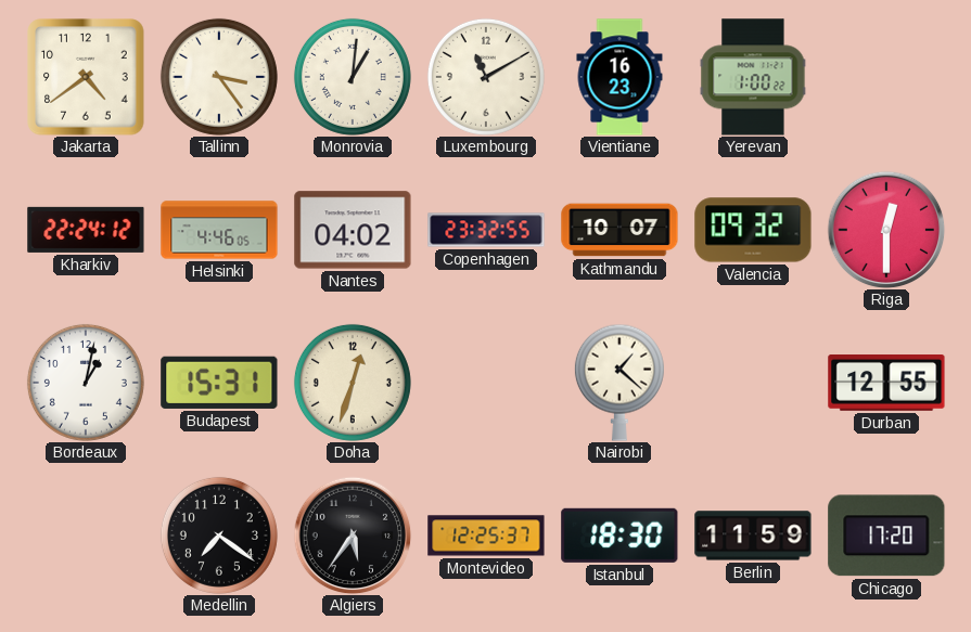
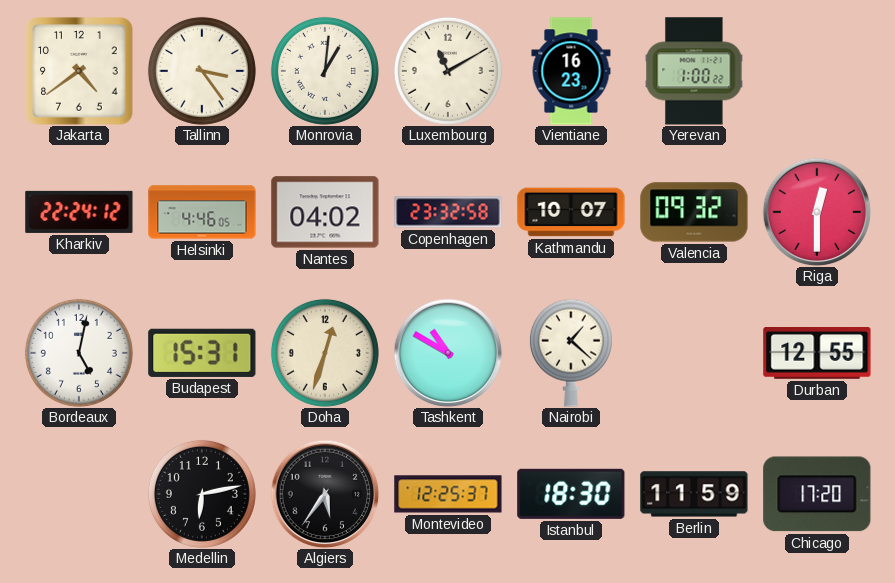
Copenhagen: 23:32:55 -> 23:32:58
Bordeaux: 1:02 -> 5:02
Tashkent: none -> 10:50
Medellin: 7:21 -> 6:13
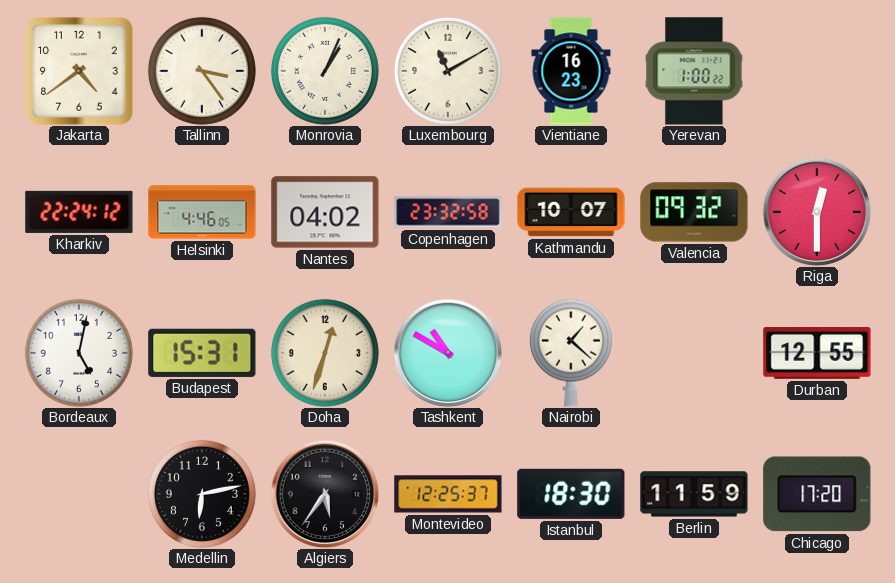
Monrovia: 1:01 -> 1:04
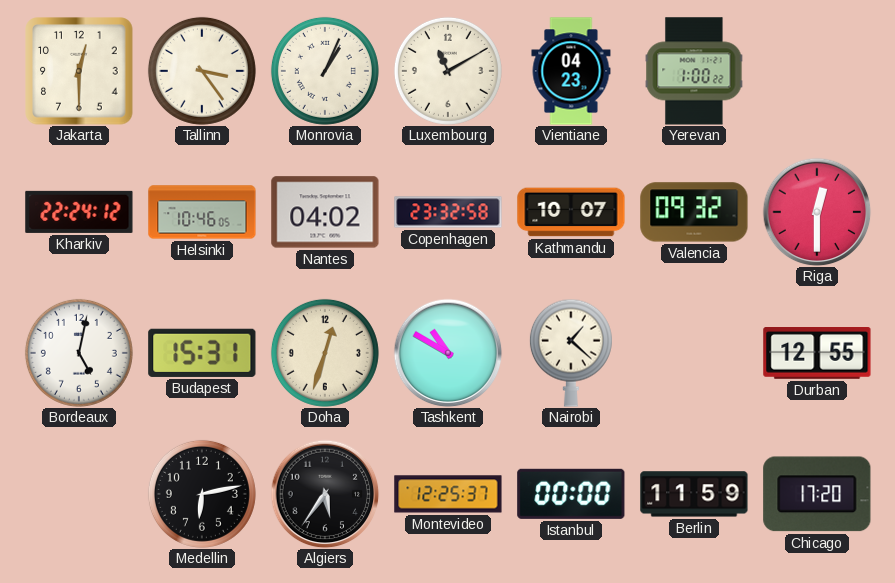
Jakarta: 4:39 -> 12:30
Vientiane: 16:23 -> 04:23
Helsinki: 4:46 -> 10:46
Istanbul: 18:30 -> 00:00
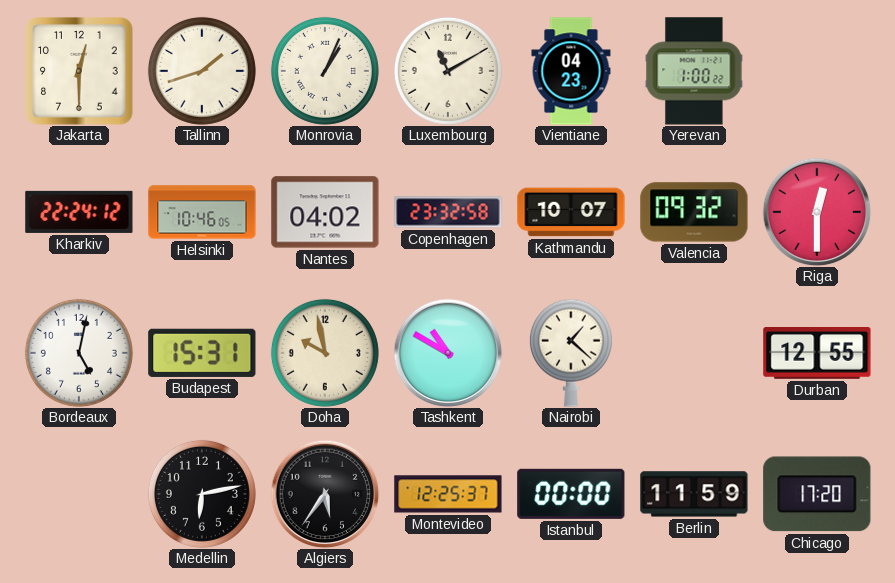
Tallinn: 3:24 -> 1:42
Doha: 12:33 -> 9:58
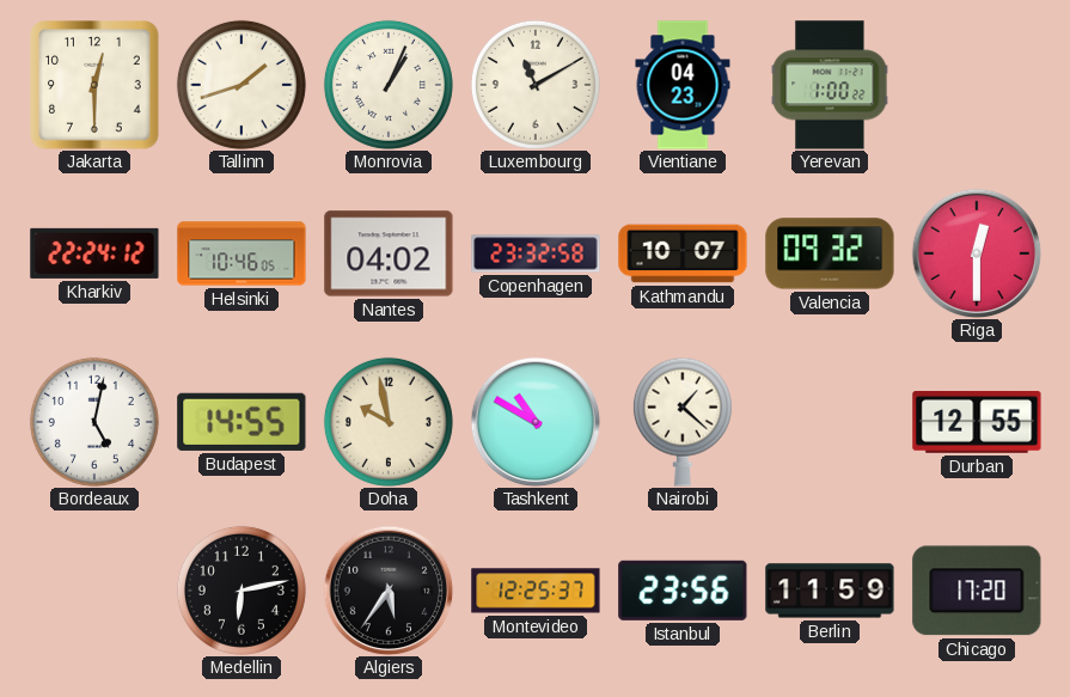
Budapest: 15:31 -> 14:55
Istanbul: 00:00 -> 23:56
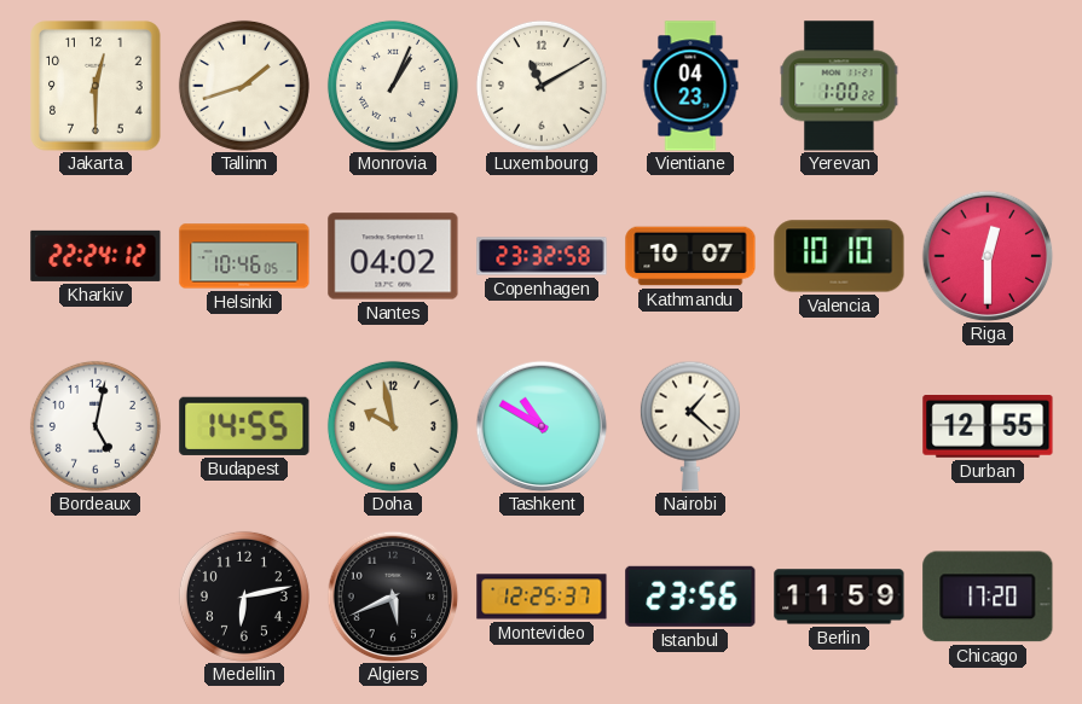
Valencia: 09:32 -> 10:10
Algiers: 5:36 -> 5:41
